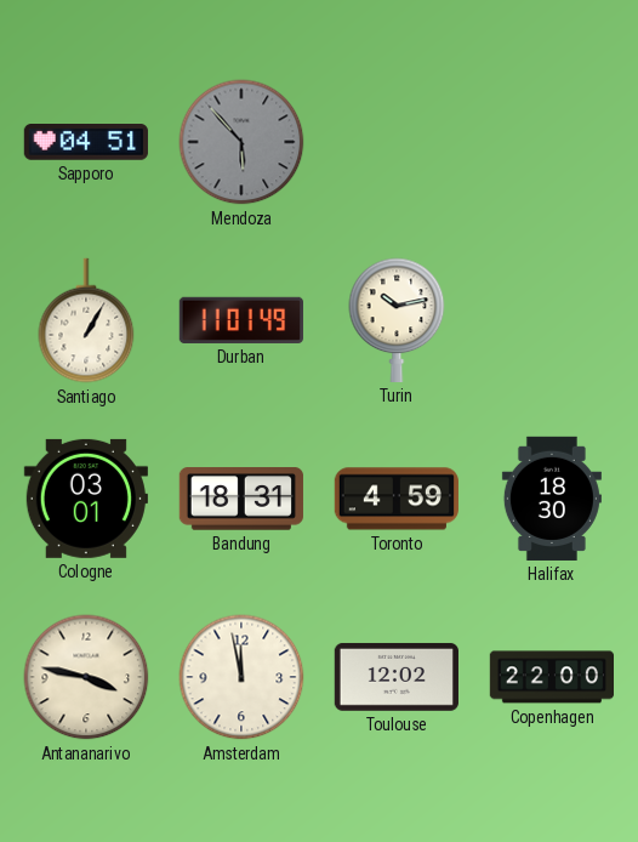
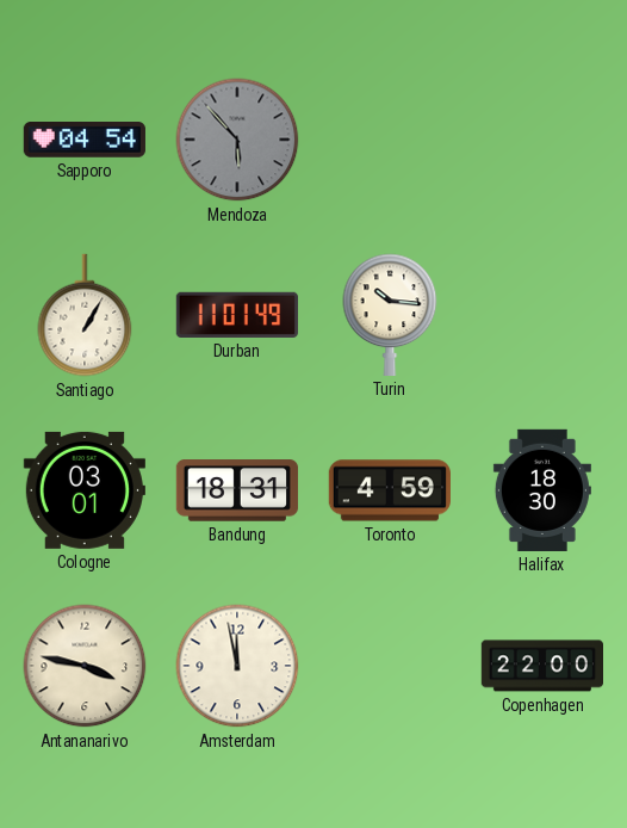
Sapporo: 04:51 -> 04:54
Turin: 10:13 -> 10:16
Toulouse: 12:02 -> none
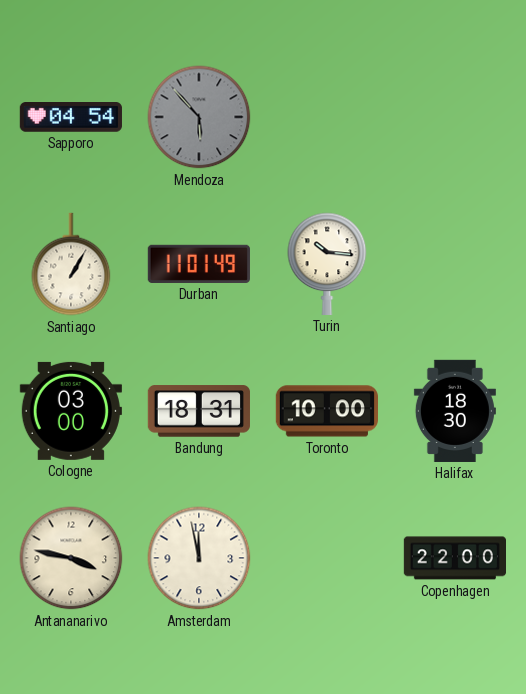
Cologne: 03:01 -> 03:00
Toronto: 4:59 -> 10:00
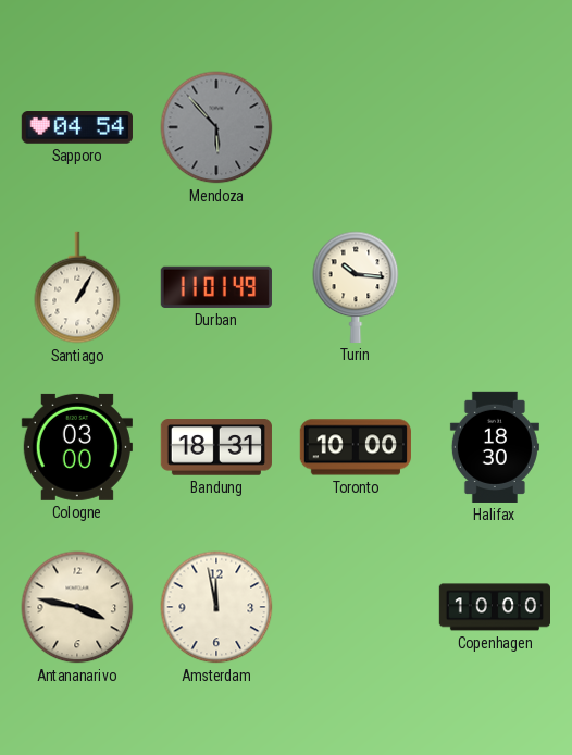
Copenhagen: 22:00 -> 10:00
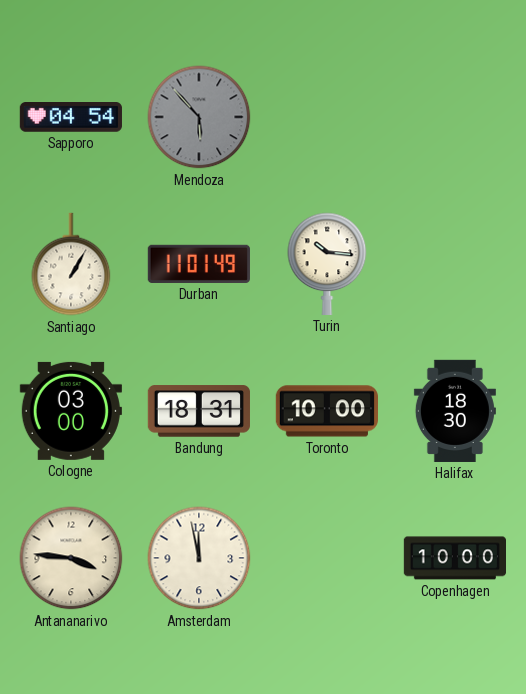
Antananarivo: 3:47 -> 3:46
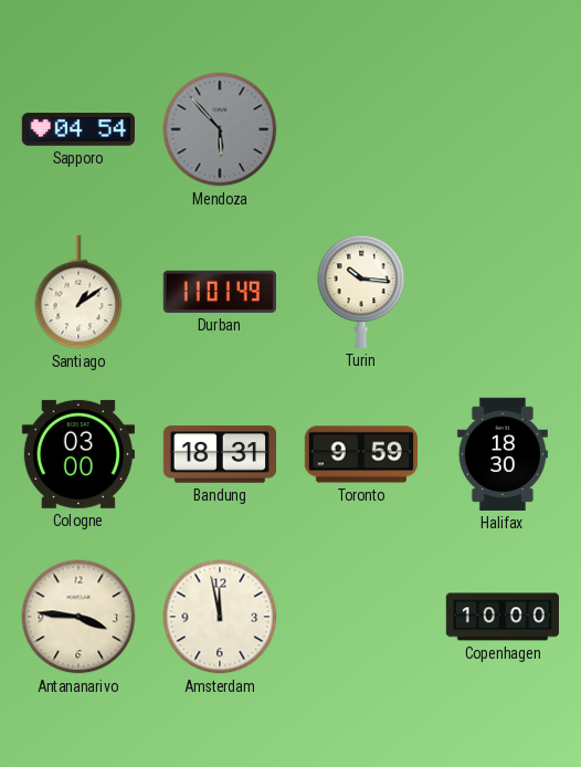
Santiago: 1:05 -> 1:09
Toronto: 10:00 -> 9:59
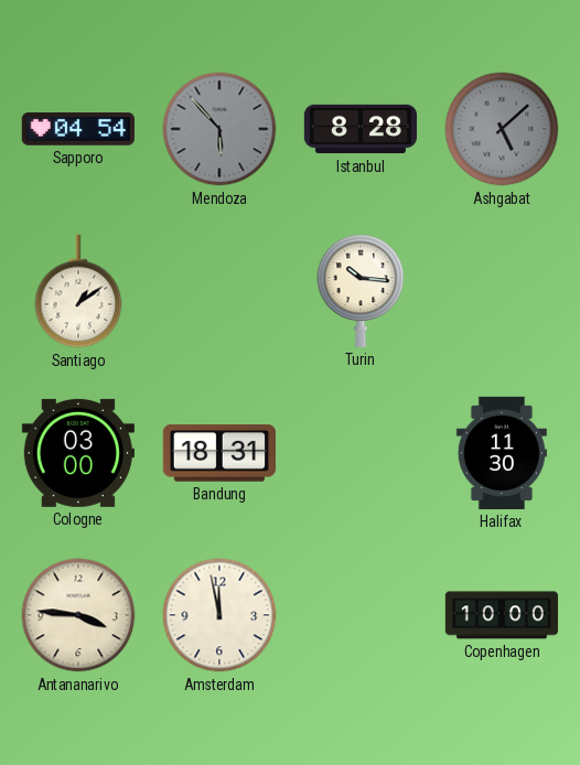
Istanbul: none -> 8:28
Ashgabat: none -> 5:08
Durban: 11:01 -> none
Toronto: 9:59 -> none
Halifax: 18:30 -> 11:30
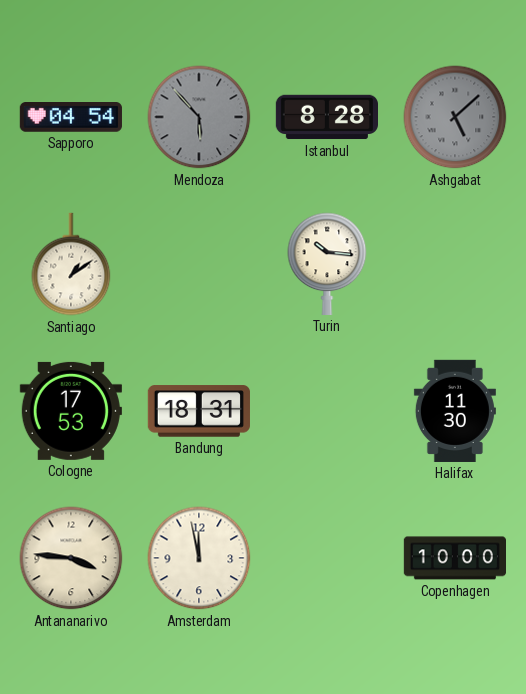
Cologne: 03:00 -> 17:53
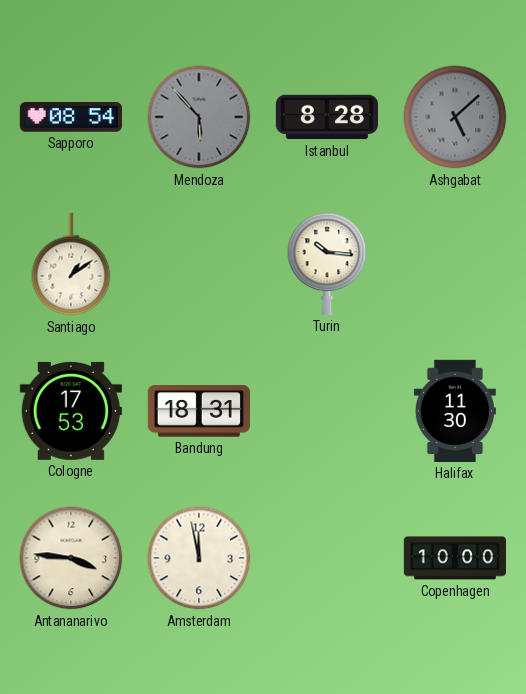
Sapporo: 04:54 -> 08:54
